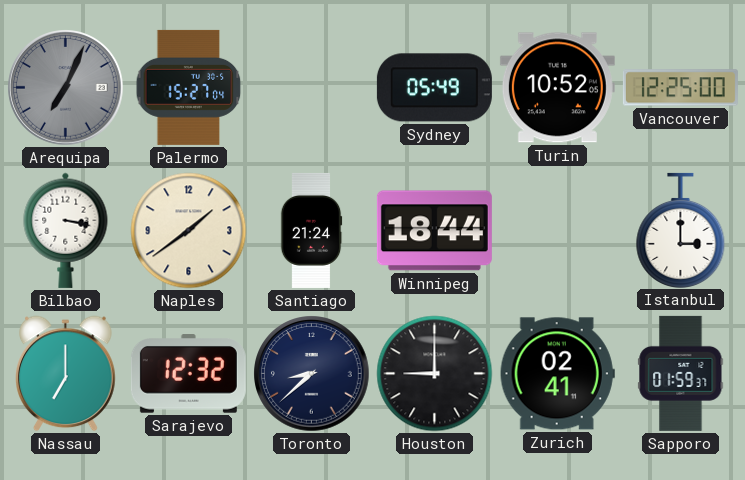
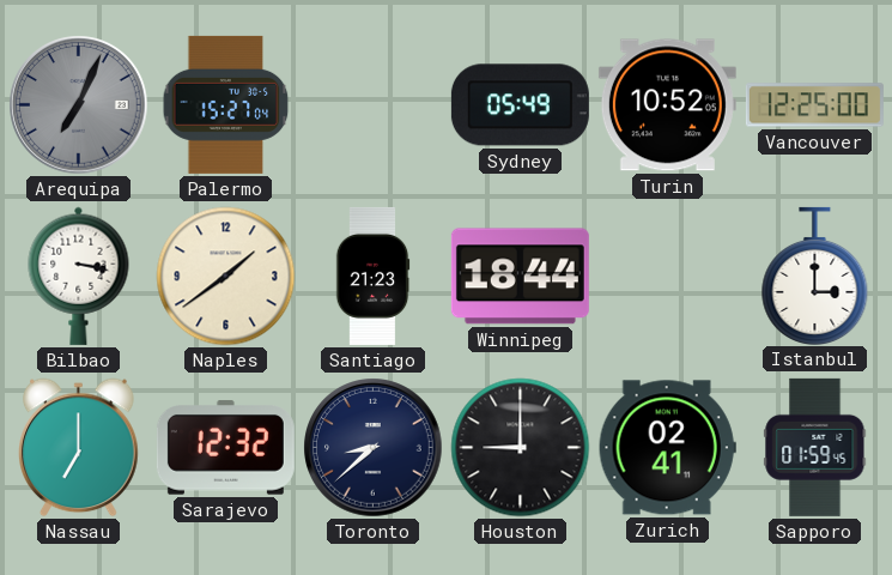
Santiago: 21:24 -> 21:23
Sapporo: 01:59:37 -> 01:59:45
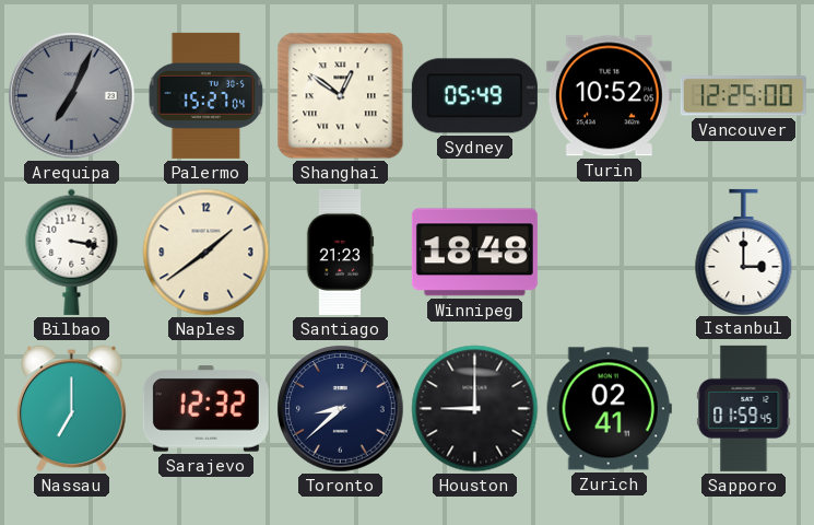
Shanghai: none -> 12:51
Winnipeg: 18:44 -> 18:48
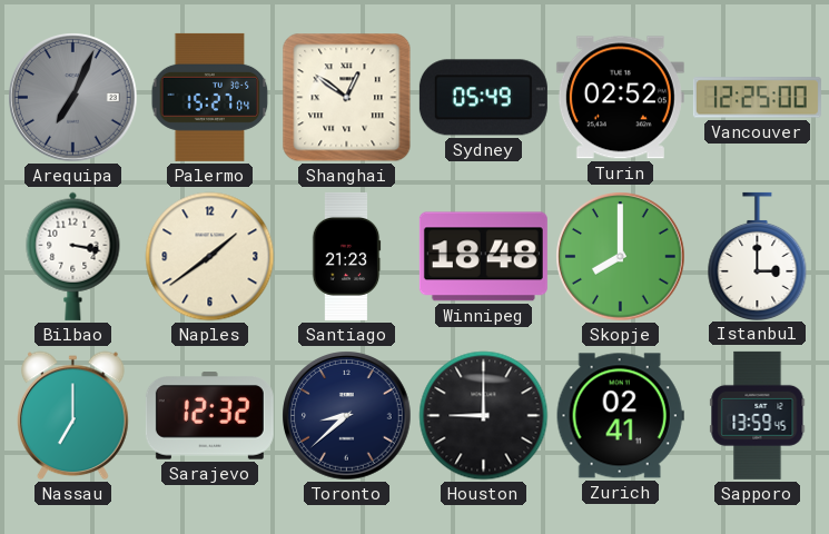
Turin: 10:52 -> 02:52
Skopje: none -> 8:00
Sapporo: 01:59 -> 13:59
